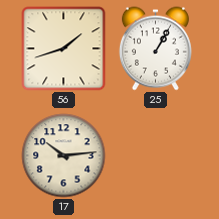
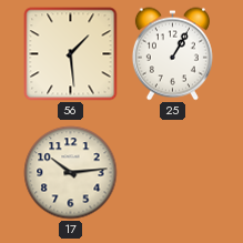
56: 1:42 -> 1:29
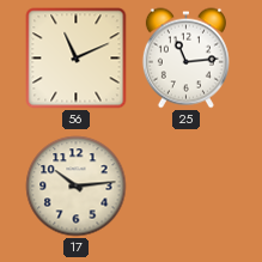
56: 1:29 -> 11:11
25: 1:05 -> 11:14
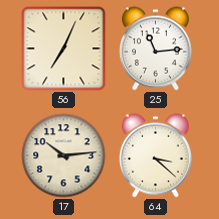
56: 11:11 -> 7:04
64: none -> 3:22
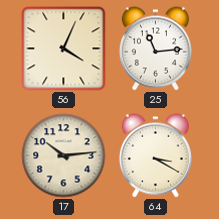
56: 7:04 -> 4:04
64: 3:22 -> 3:20
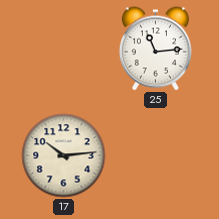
56: 4:04 -> none
64: 3:20 -> none
